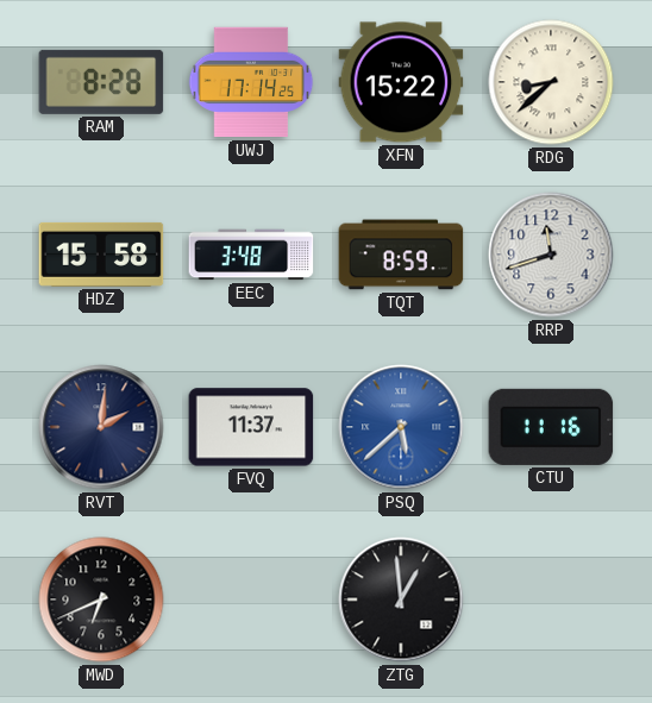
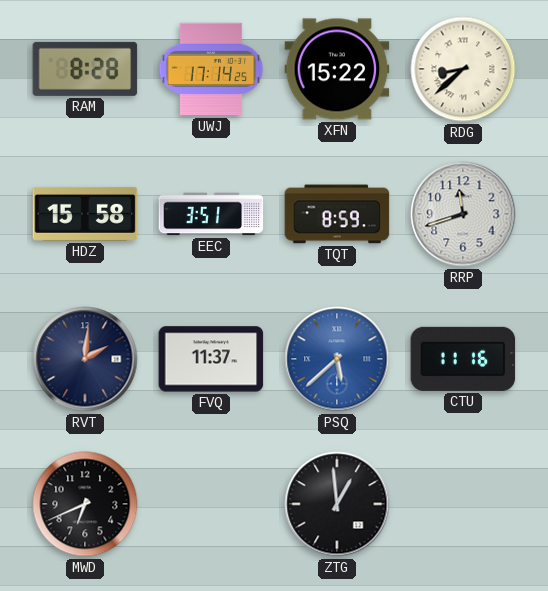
EEC: 3:48 -> 3:51
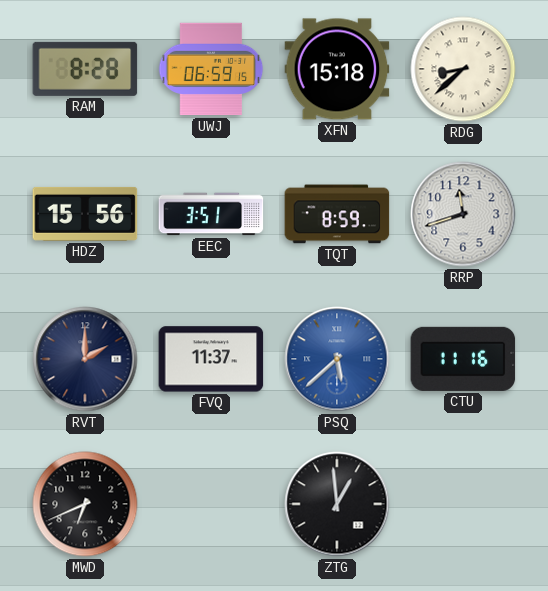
UWJ: 17:14 -> 06:59
XFN: 15:22 -> 15:18
HDZ: 15:58 -> 15:56
RVT: 2:01 -> 2:00
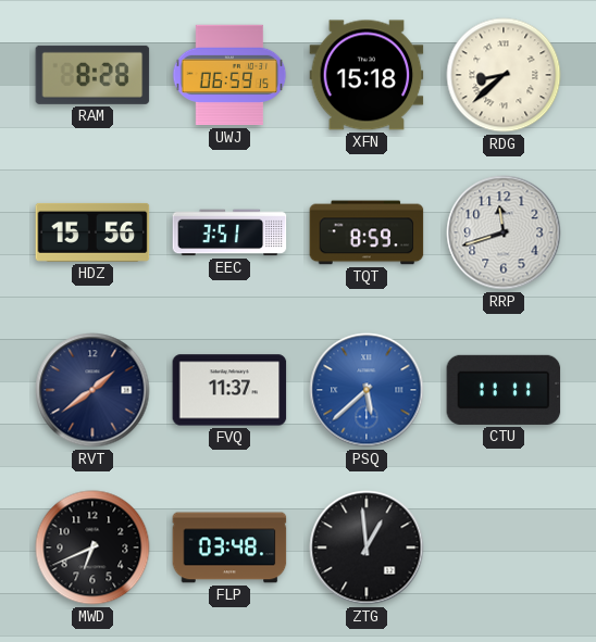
RVT: 2:00 -> 1:39
CTU: 11:16 -> 11:11
FLP: none -> 03:48
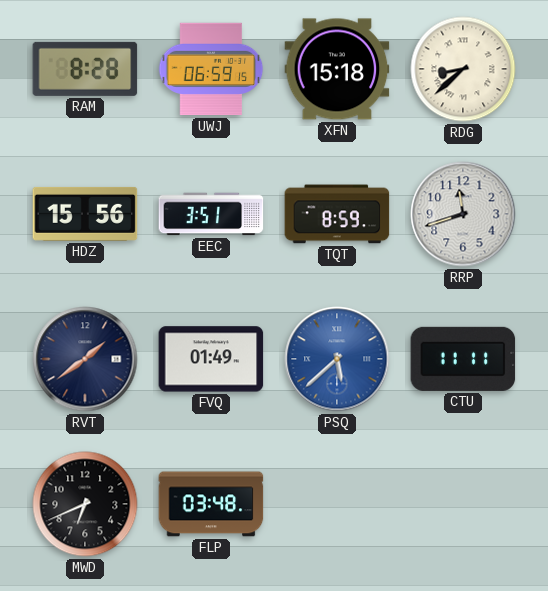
FVQ: 11:37 -> 01:49
ZTG: 12:59 -> none
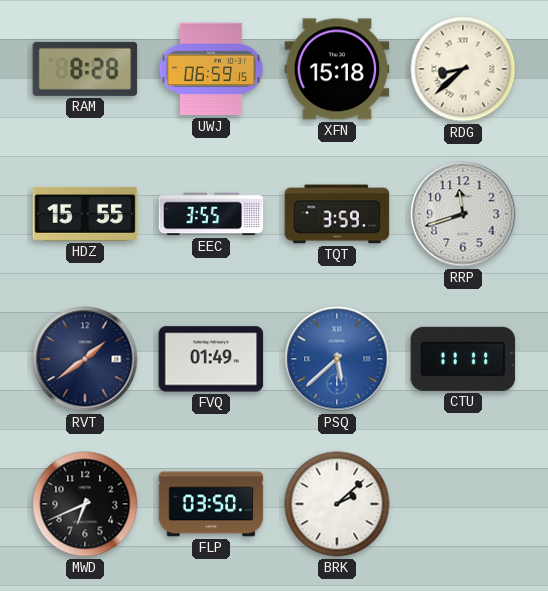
HDZ: 15:56 -> 15:55
EEC: 3:51 -> 3:55
TQT: 8:59 -> 3:59
FLP: 03:48 -> 03:50
BRK: none -> 2:08
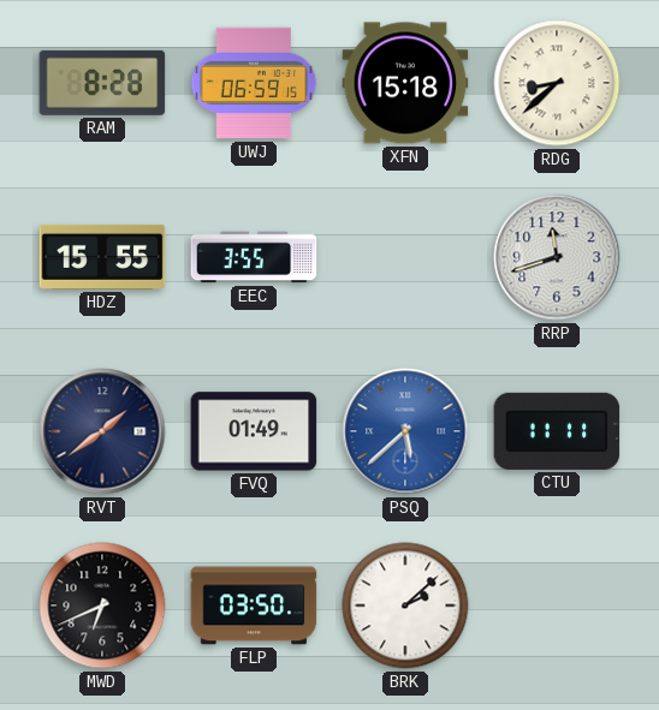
TQT: 3:59 -> none
